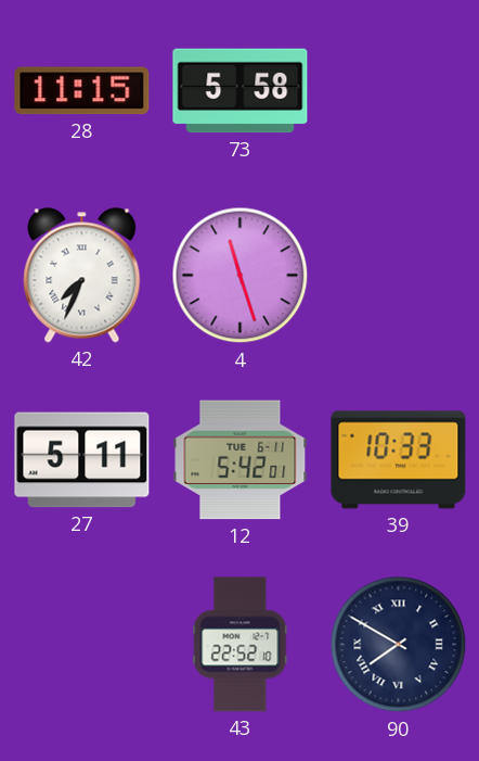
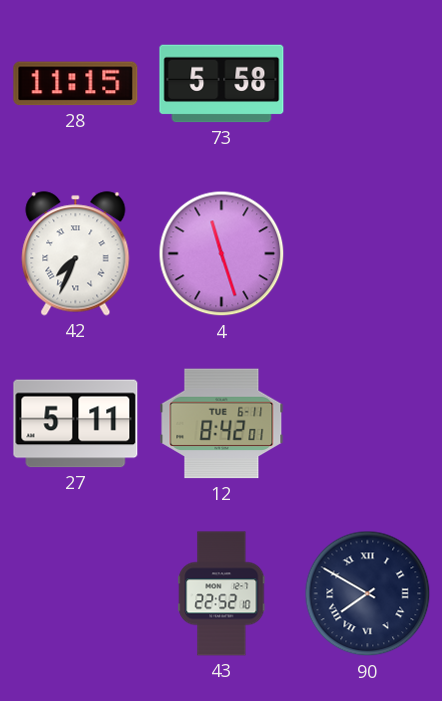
12: 5:42 -> 8:42
39: 10:33 -> none
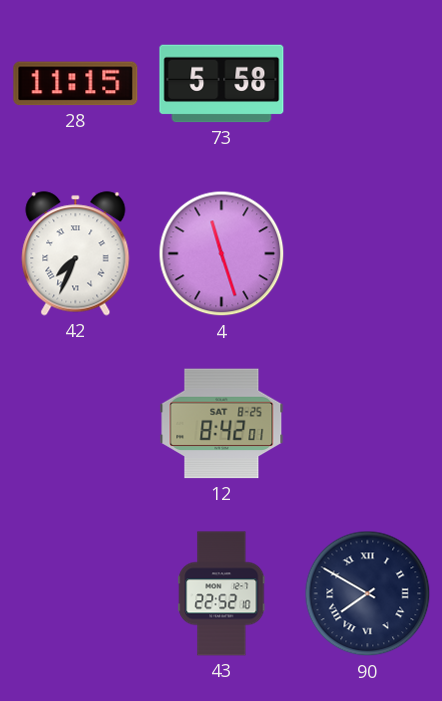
27: 5:11 -> none
12 date: TUE 6-11 -> SAT 8-25
